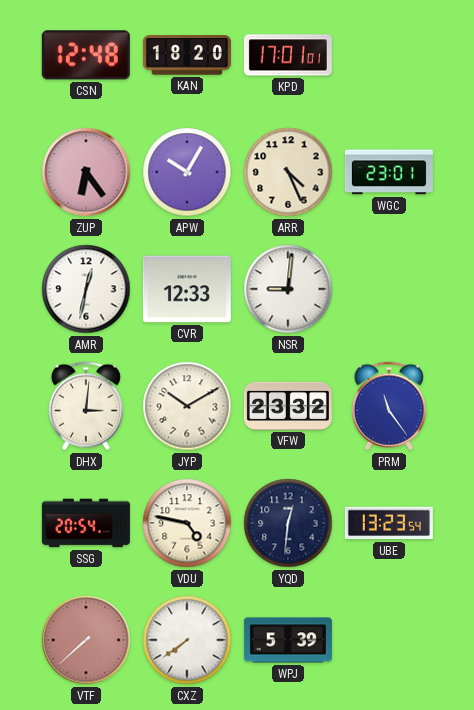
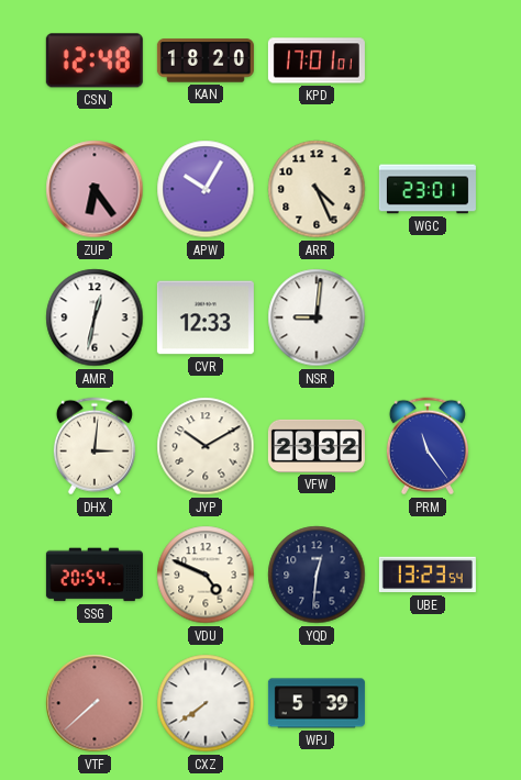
VDU: 4:47 -> 4:49
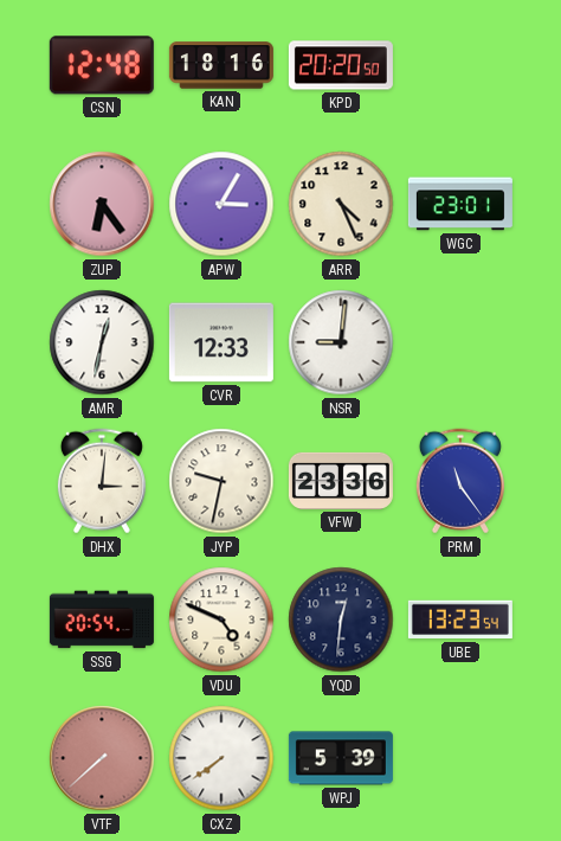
KAN: 18:20 -> 18:16
KPD: 17:01 -> 20:20
APW: 10:05 -> 3:05
JYP: 10:10 -> 9:32
VFW: 23:32 -> 23:36
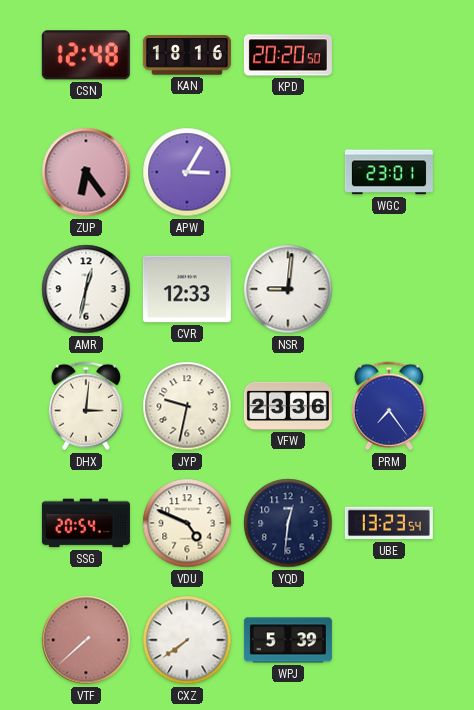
ARR: 4:26 -> none
PRM: 11:24 -> 7:24
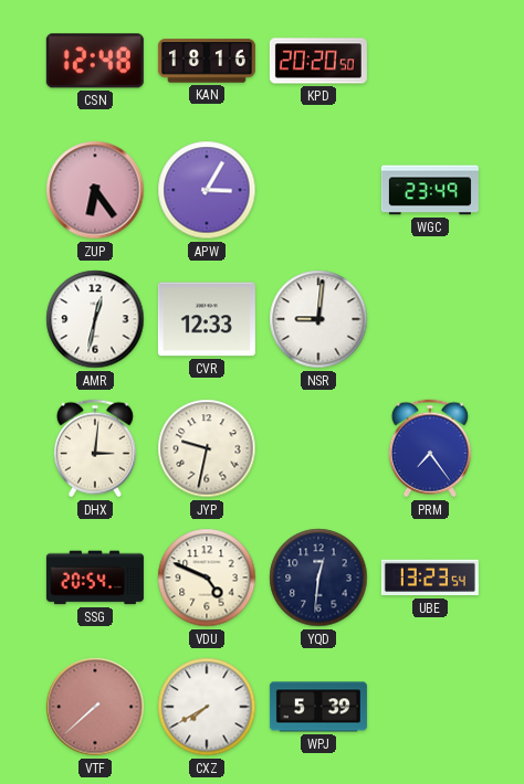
WGC: 23:01 -> 23:49
VFW: 23:36 -> none
CXZ: 7:39 -> 7:40
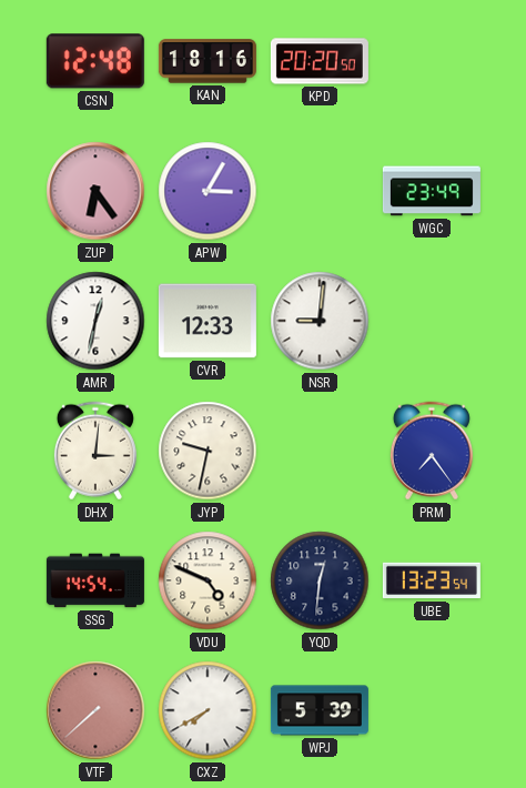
SSG: 20:54 -> 14:54
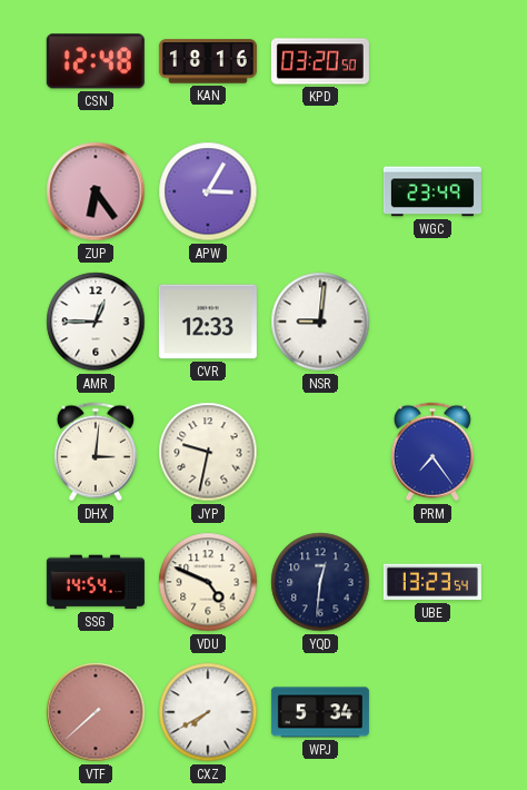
KPD: 20:20 -> 03:20
AMR: 12:32 -> 12:45
WPJ: 5:39 -> 5:34
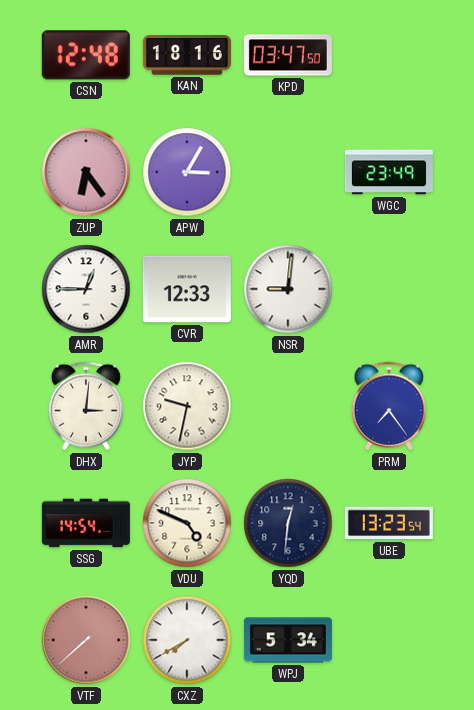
KPD: 03:20 -> 03:47
